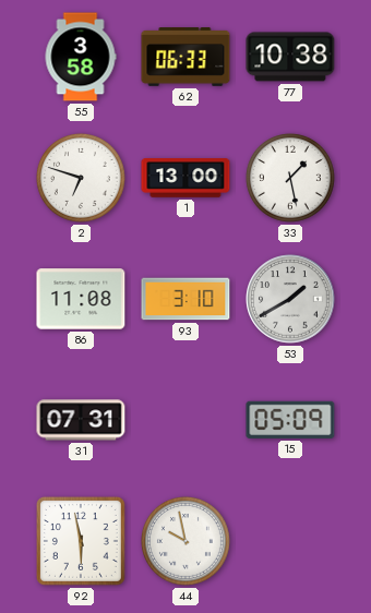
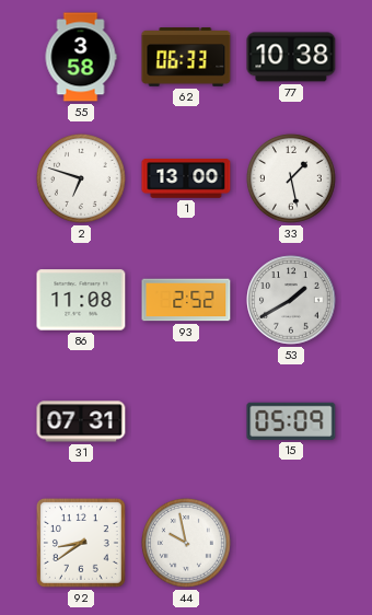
93: 3:10 -> 2:52
92: 5:58 -> 8:39
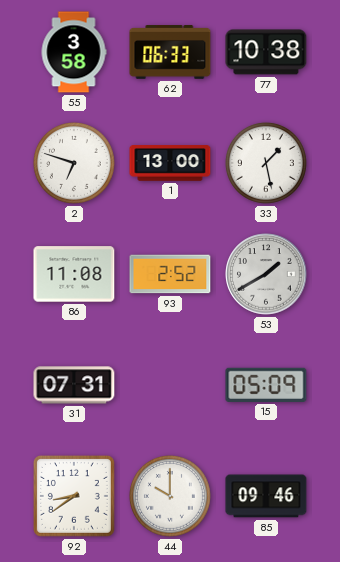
44: 9:58 -> 10:00
85: none -> 09:46
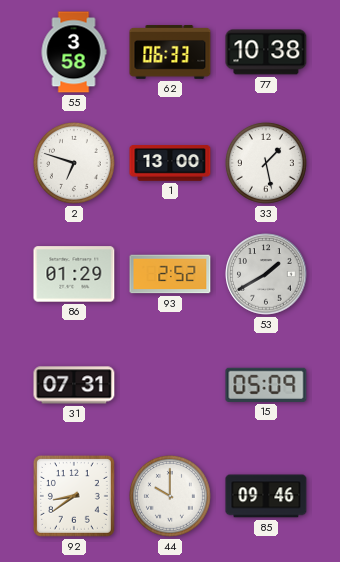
86: 11:08 -> 01:29
